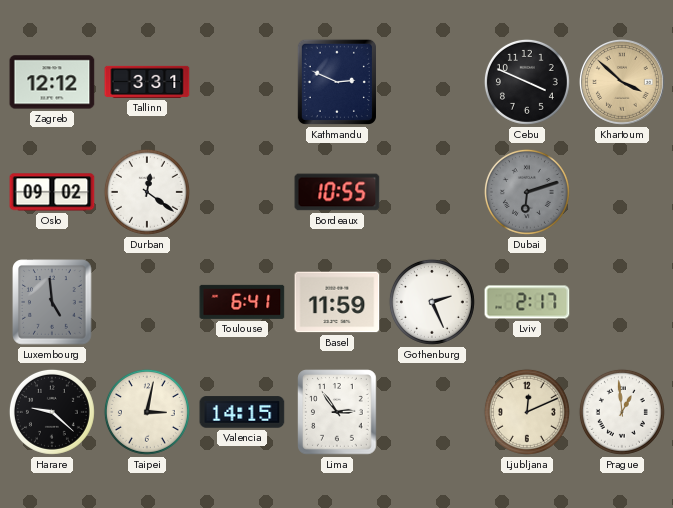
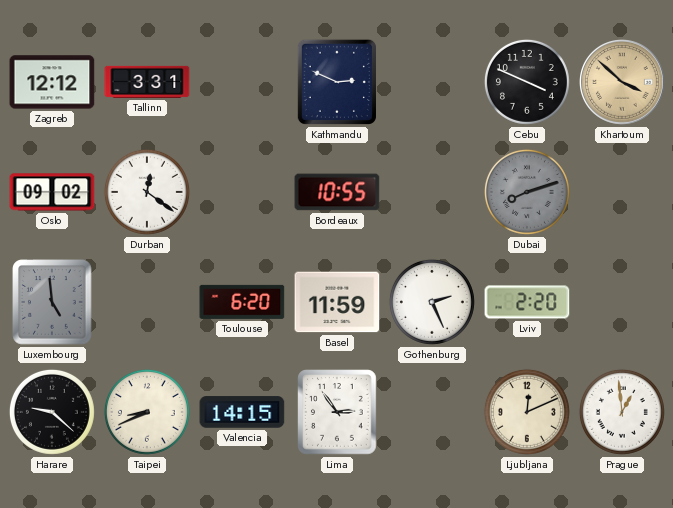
Dubai: 6:12 -> 8:12
Toulouse: 6:41 -> 6:20
Lviv: 2:17 -> 2:20
Taipei: 3:02 -> 8:41
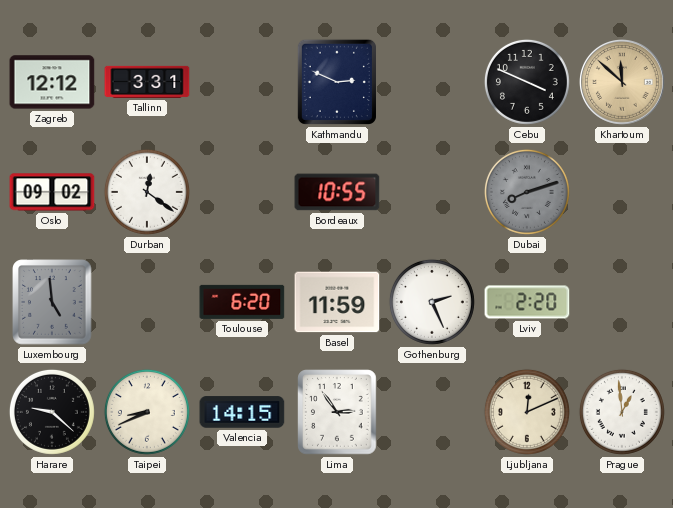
Khartoum: 3:52 -> 11:52
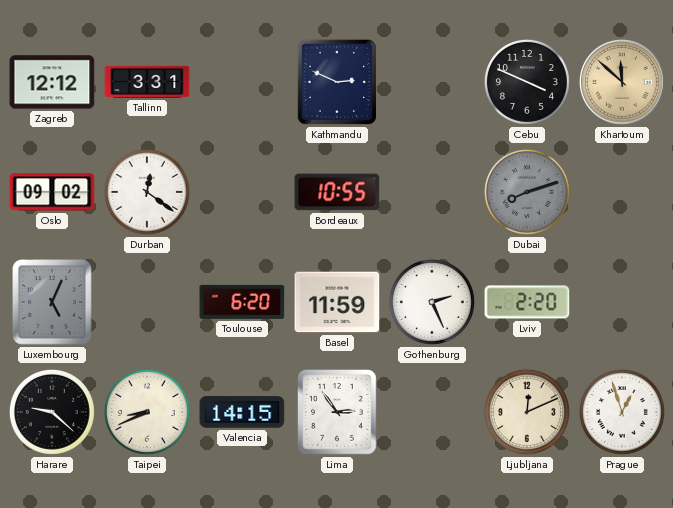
Luxembourg: 4:59 -> 5:04
Prague: 12:59 -> 12:57
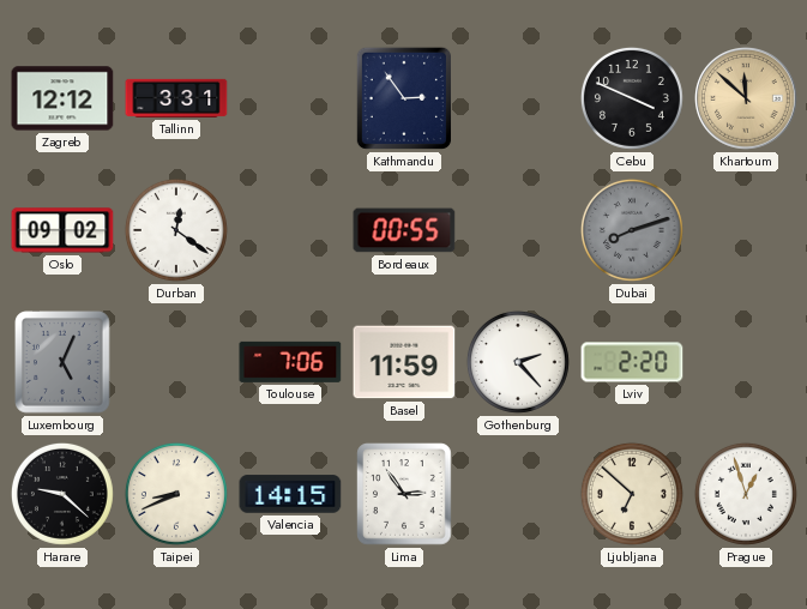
Kathmandu: 2:49 -> 2:54
Bordeaux: 10:55 -> 00:55
Toulouse: 6:20 -> 7:06
Gothenburg: 2:26 -> 2:23
Ljubljana: 12:11 -> 6:52
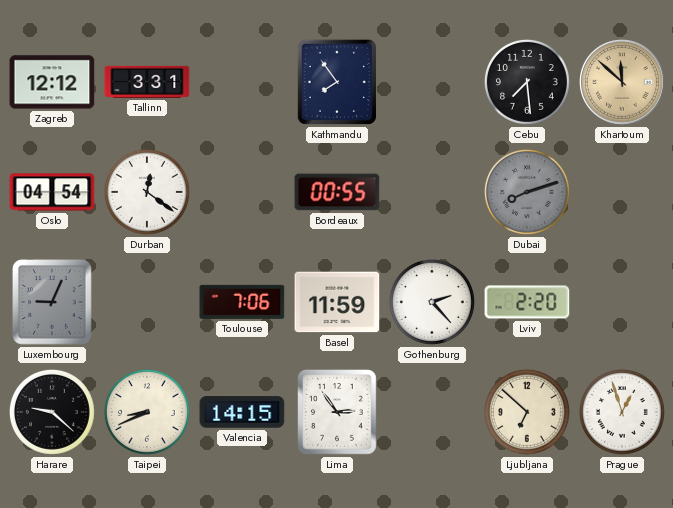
Kathmandu: 2:54 -> 7:54
Cebu: 3:49 -> 7:29
Oslo: 09:02 -> 04:54
Luxembourg: 5:04 -> 9:04
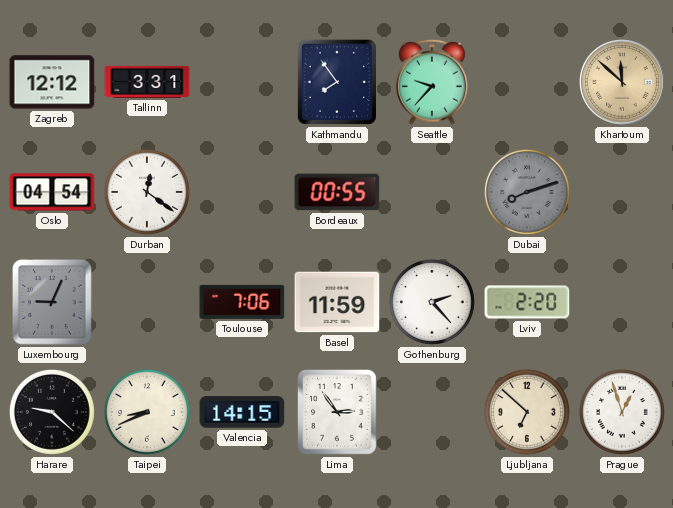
Seattle: none -> 9:37
Cebu: 7:29 -> none
